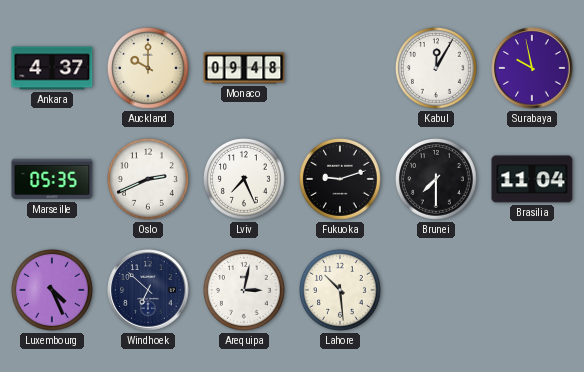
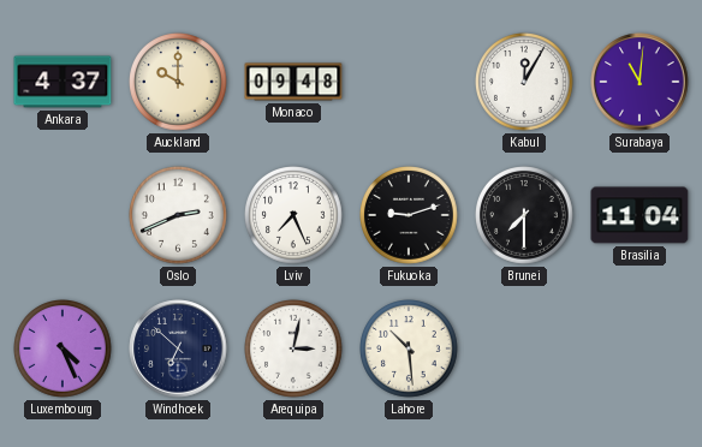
Surabaya: 9:58 -> 11:01
Marseille: 05:35 -> none
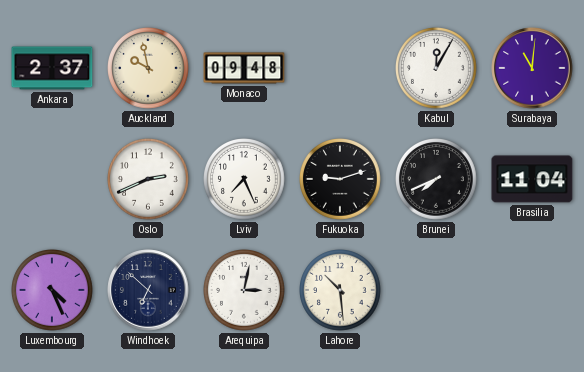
Ankara: 4:37 -> 2:37
Auckland: 10:00 -> 9:58
Brunei: 7:30 -> 7:41
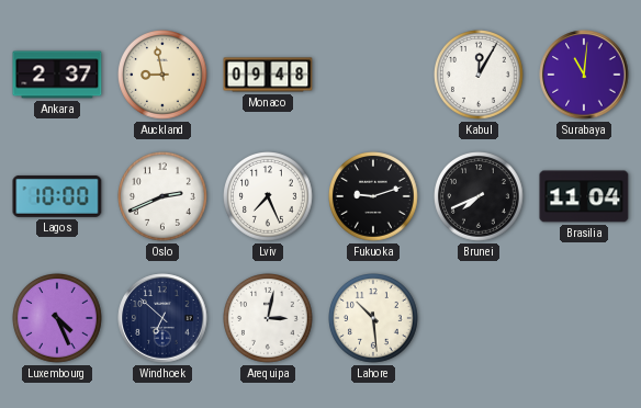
Auckland: 9:58 -> 8:58
Lagos: none -> 10:00
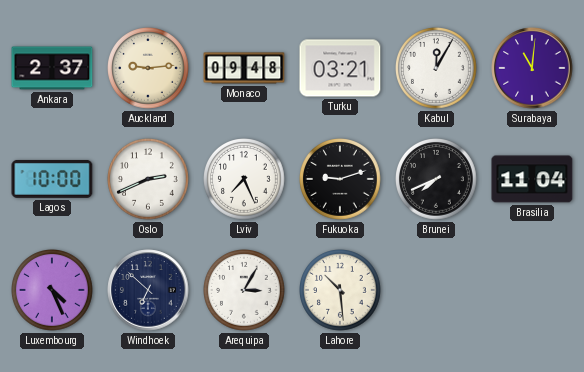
Auckland: 8:58 -> 9:14
Turku: none -> 03:21
Arequipa: 3:02 -> 3:05
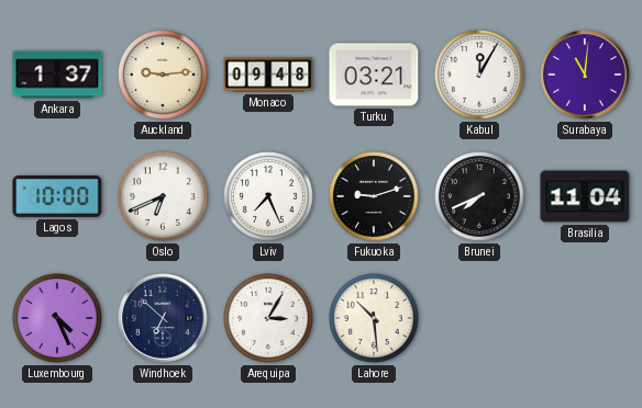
Ankara: 2:37 -> 1:37
Oslo: 2:41 -> 6:41
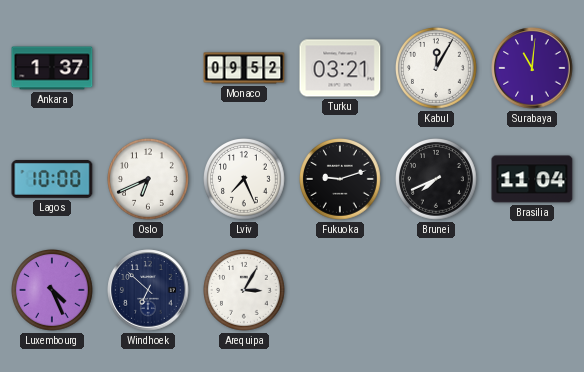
Auckland: 9:14 -> none
Monaco: 09:48 -> 09:52
Lahore: 10:29 -> none
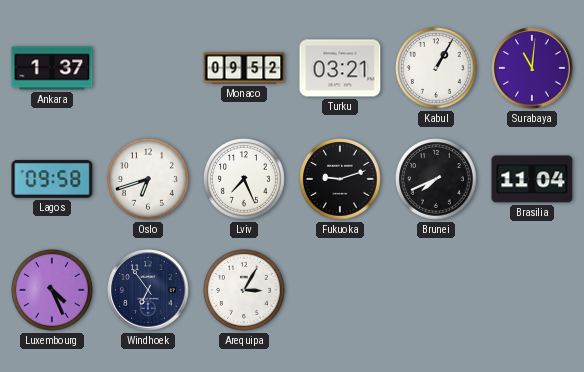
Kabul: 12:05 -> 1:05
Lagos: 10:00 -> 09:58
Oslo: 6:41 -> 6:42
Windhoek: 6:52 -> 6:54
